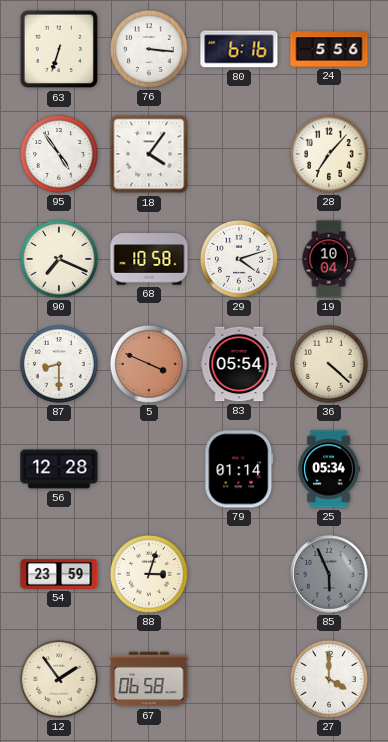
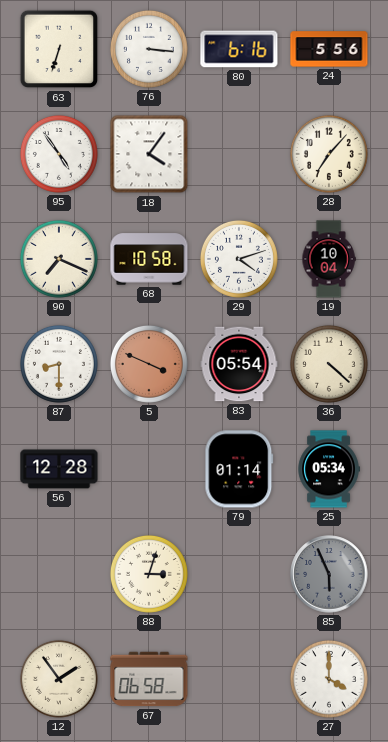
54: 23:59 -> none
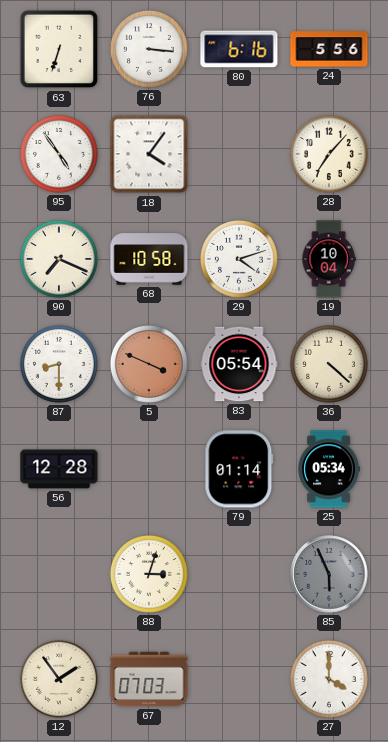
67: 06:58 -> 07:03
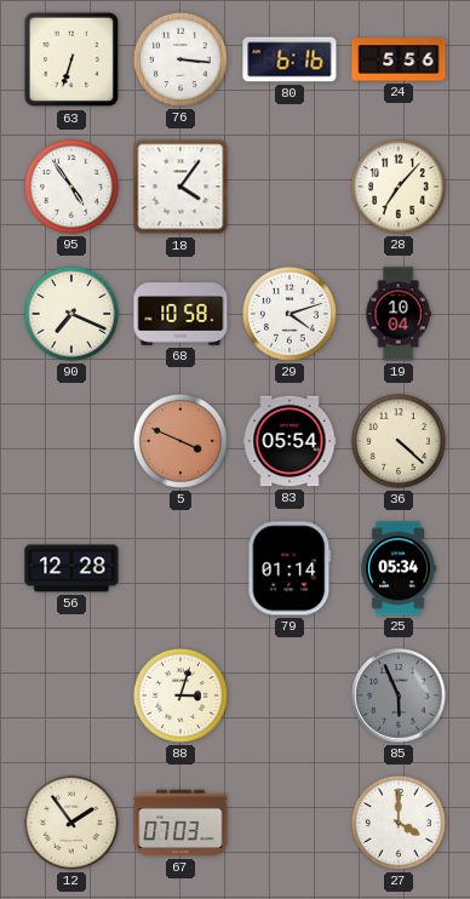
87: 8:30 -> none
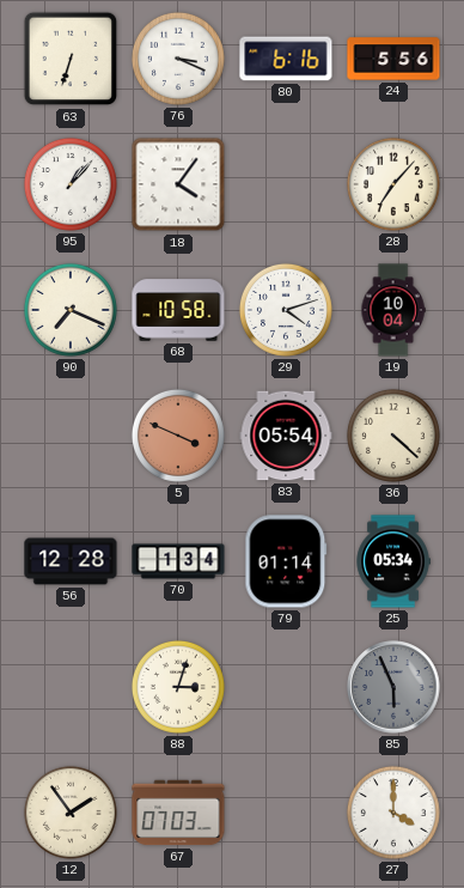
76: 3:16 -> 3:19
95: 4:54 -> 1:07
70: none -> 1:34
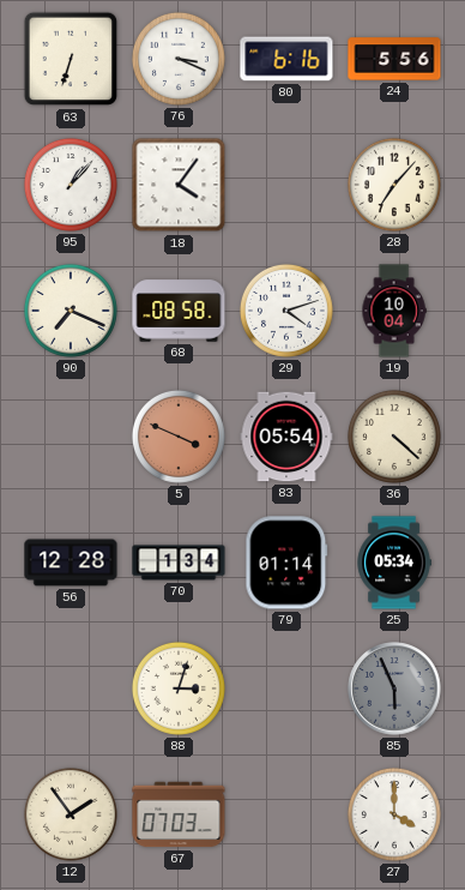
68: 10:58 -> 08:58
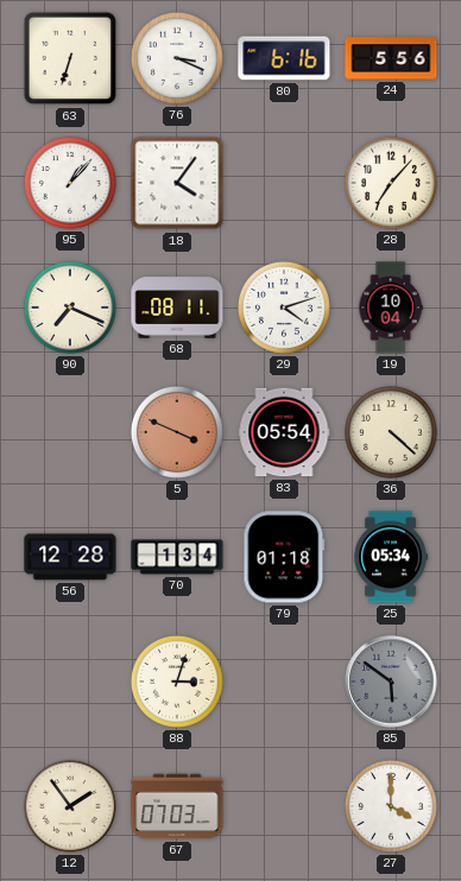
68: 08:58 -> 08:11
79: 01:14 -> 01:18
85: 5:56 -> 5:51
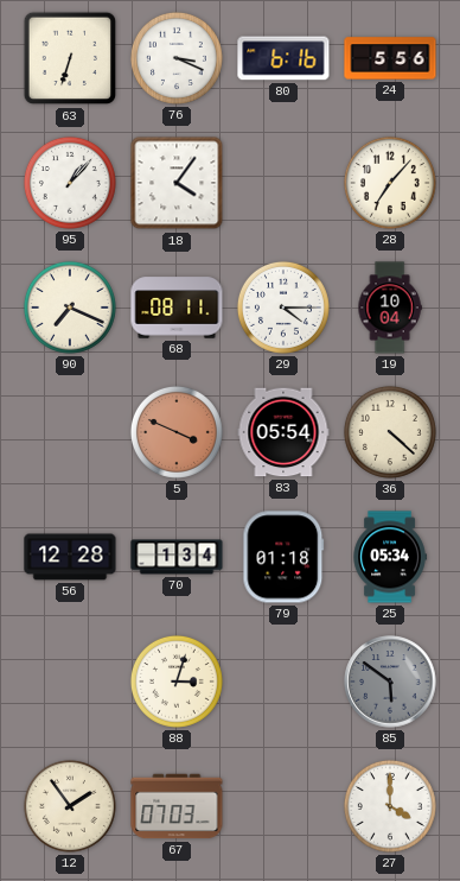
29: 4:12 -> 4:15
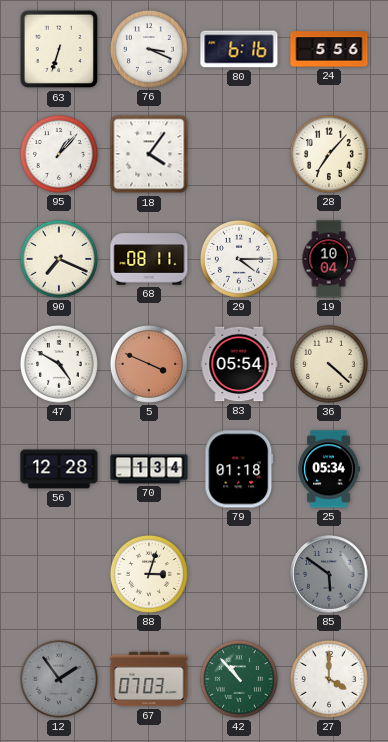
47: none -> 4:50
12 dial: cream -> grey
42: none -> 10:53
